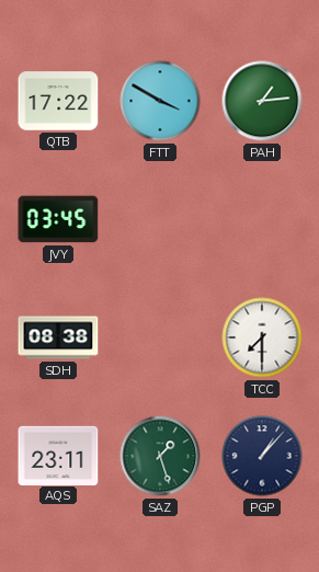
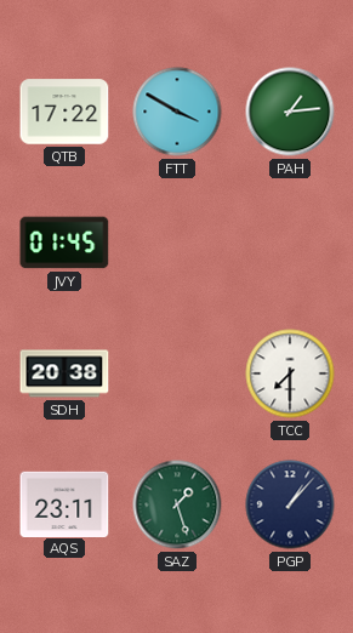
JVY: 03:45 -> 01:45
SDH: 08:38 -> 20:38
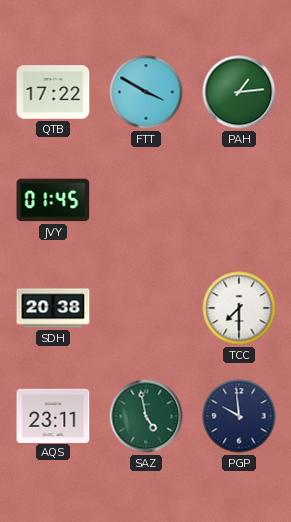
SAZ: 1:27 -> 4:58
PGP: 1:07 -> 9:59
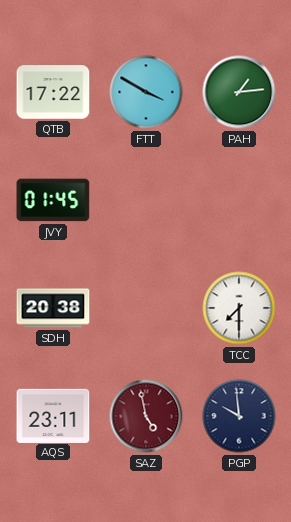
SAZ dial: green -> burgundy
